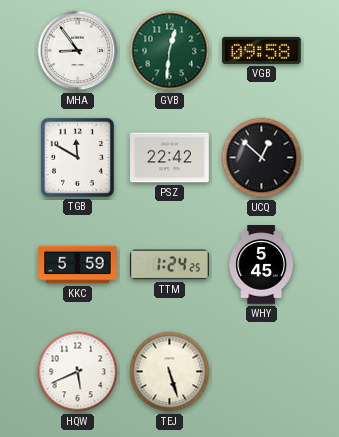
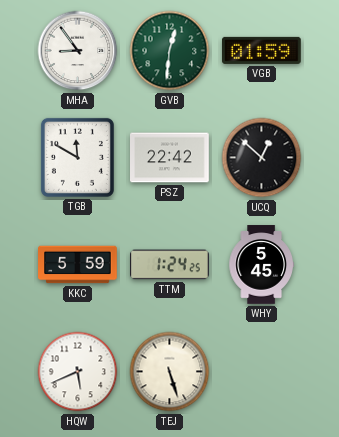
VGB: 09:58 -> 01:59
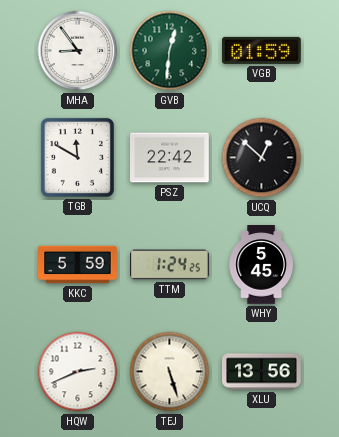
HQW: 5:41 -> 2:41
XLU: none -> 13:56
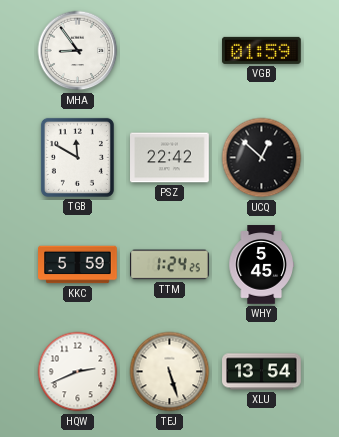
GVB: 12:31 -> none
XLU: 13:56 -> 13:54
